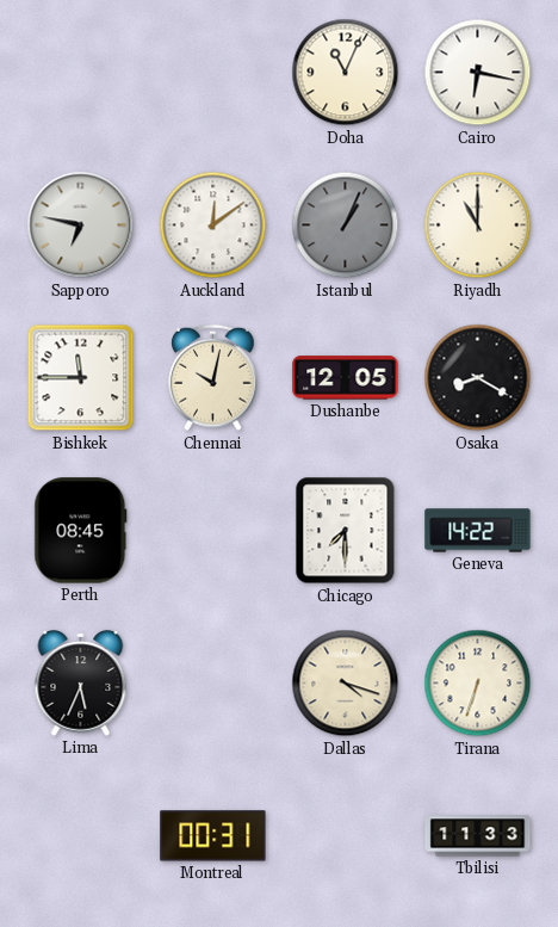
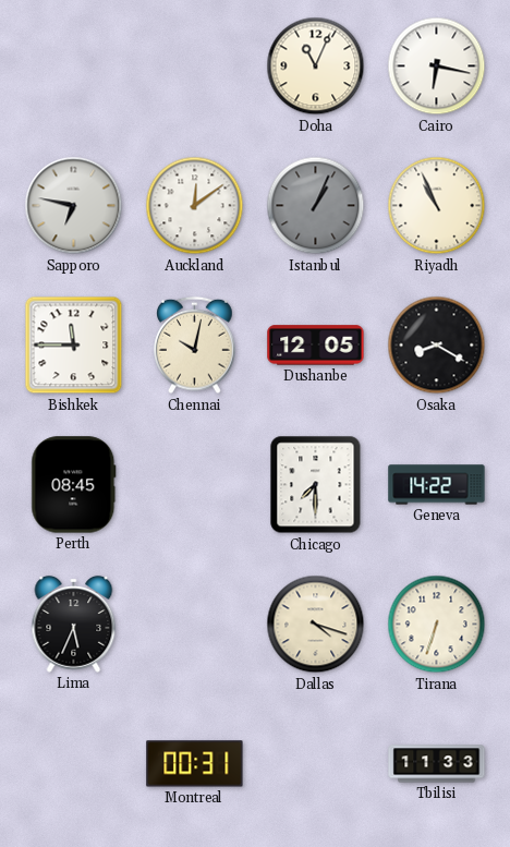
Riyadh: 11:00 -> 10:56
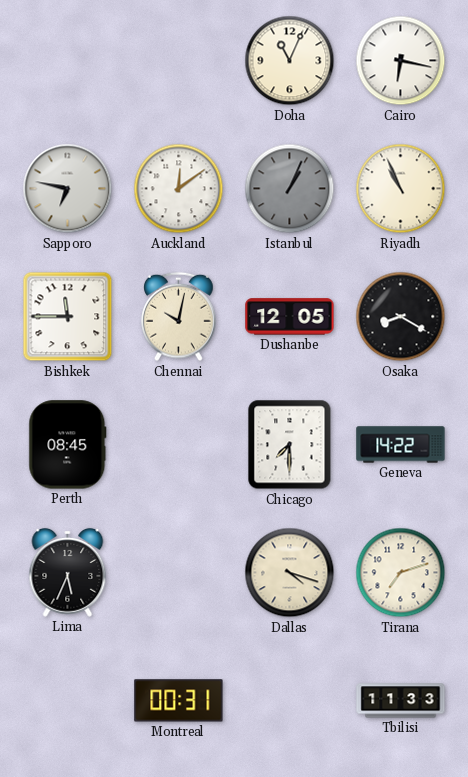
Tirana: 6:33 -> 7:12
